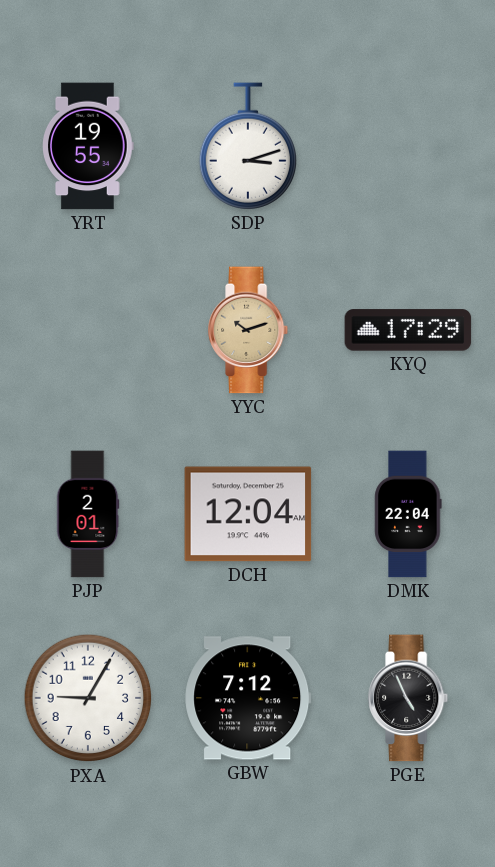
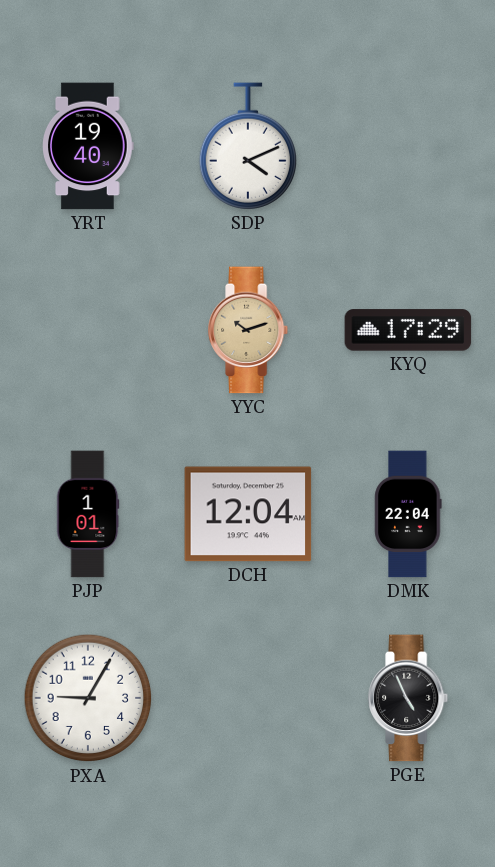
YRT: 19:55 -> 19:40
SDP: 3:12 -> 4:11
PJP: 2:01 -> 1:01
GBW: 7:12 -> none
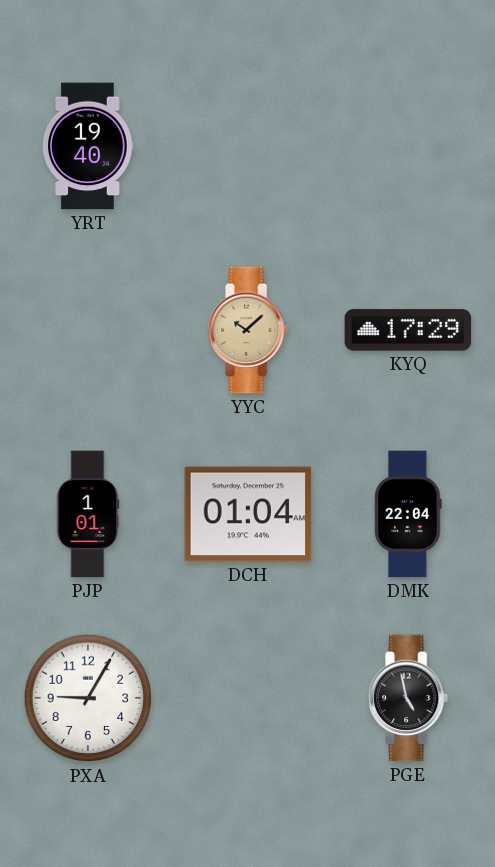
SDP: 4:11 -> none
YYC: 10:12 -> 10:08
DCH: 12:04 -> 01:04
PGE: 4:56 -> 4:58
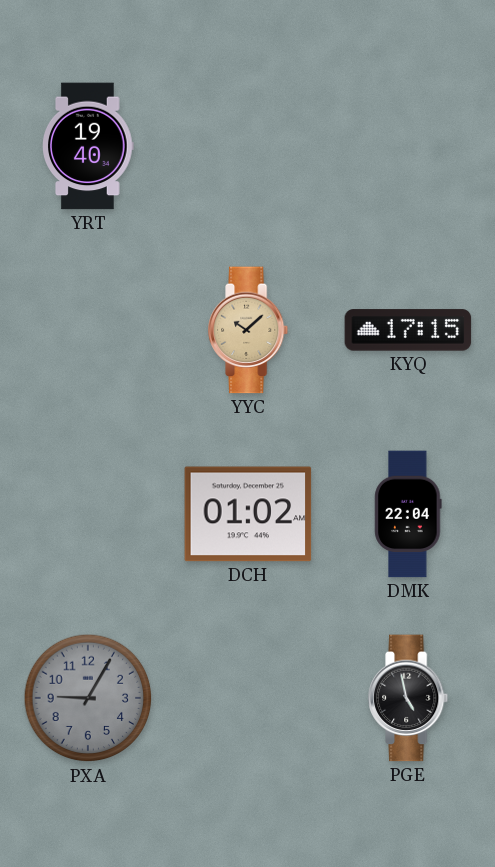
KYQ: 17:29 -> 17:15
PJP: 1:01 -> none
DCH: 01:04 -> 01:02
PXA dial: white -> grey
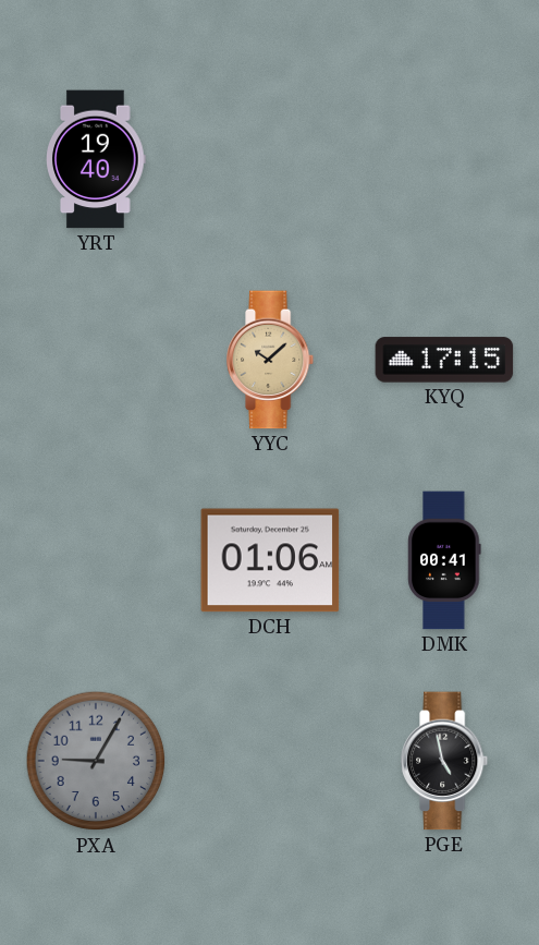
DCH: 01:02 -> 01:06
DMK: 22:04 -> 00:41
